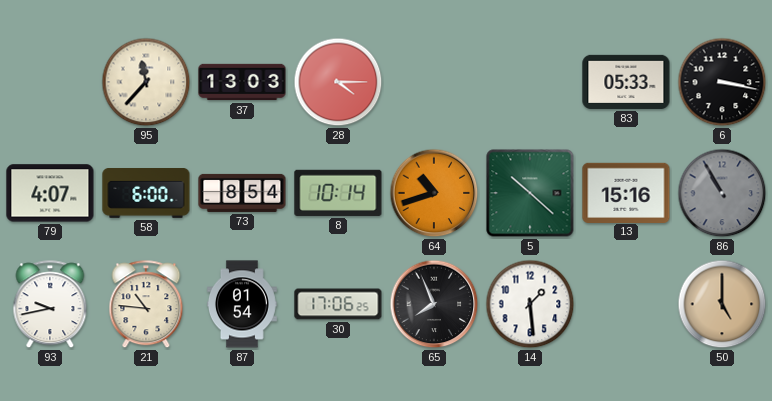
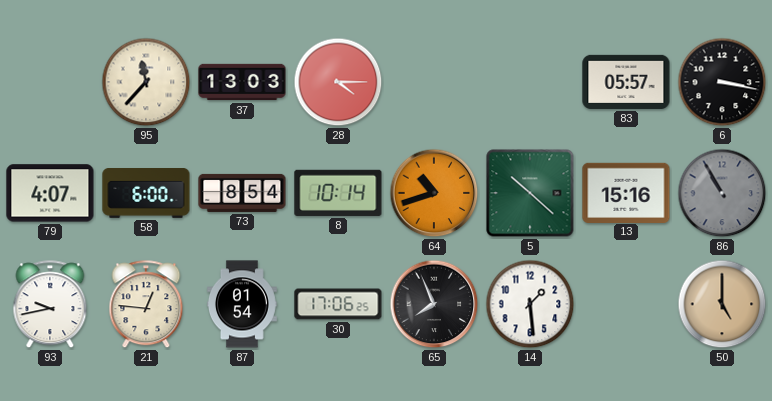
83: 05:33 -> 05:57
21: 10:46 -> 12:46
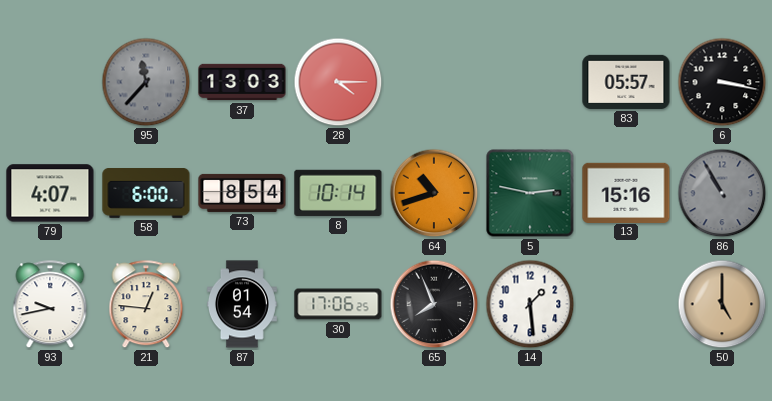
95 dial: cream -> grey
5: 10:22 -> 2:47
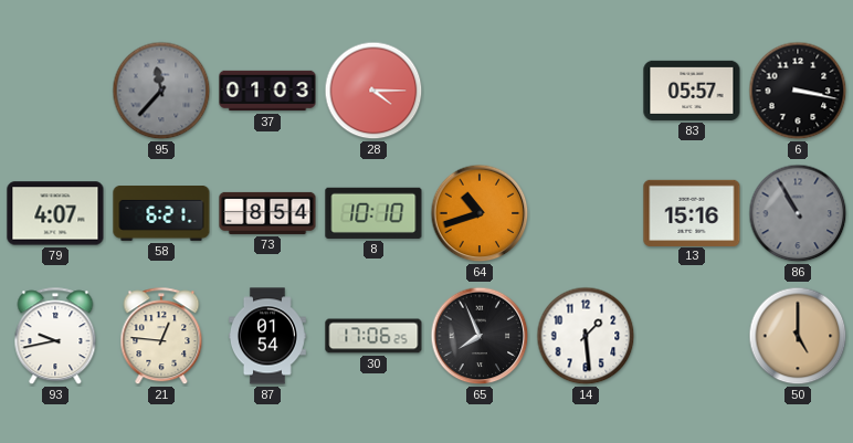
37: 13:03 -> 01:03
58: 6:00 -> 6:21
8: 10:14 -> 10:10
5: 2:47 -> none
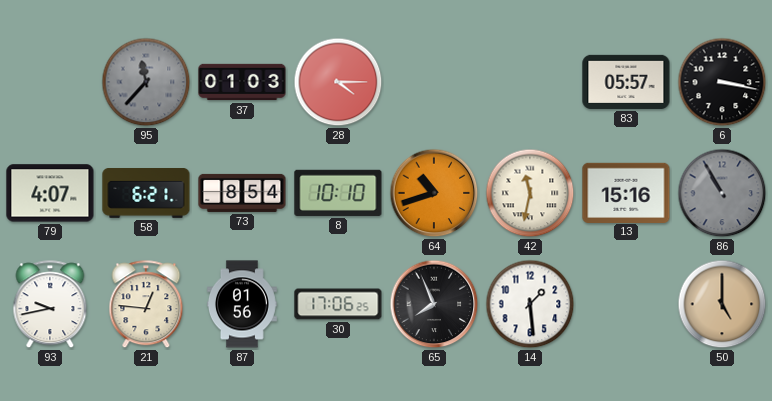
42: none -> 11:32
87: 01:54 -> 01:56
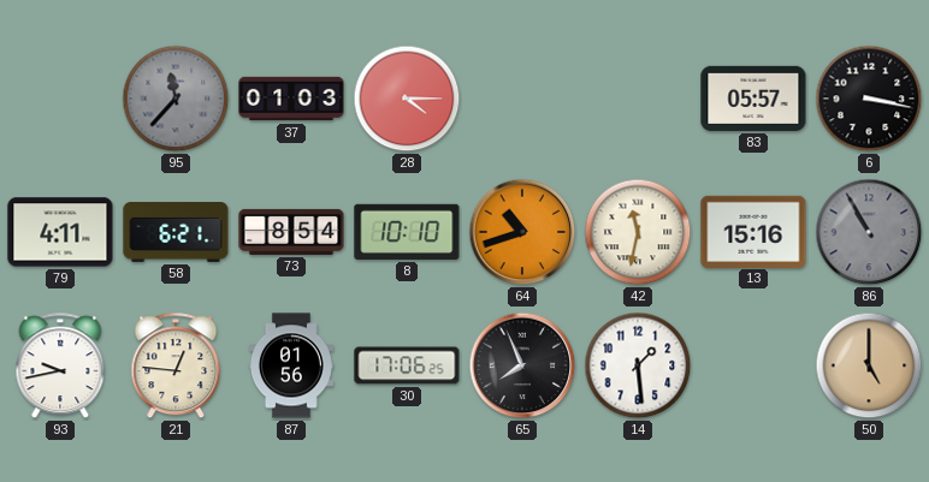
79: 4:07 -> 4:11
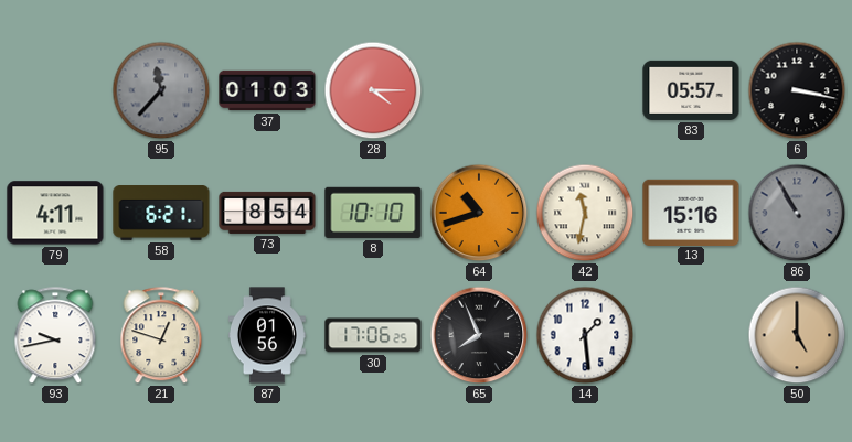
21: 12:46 -> 12:48
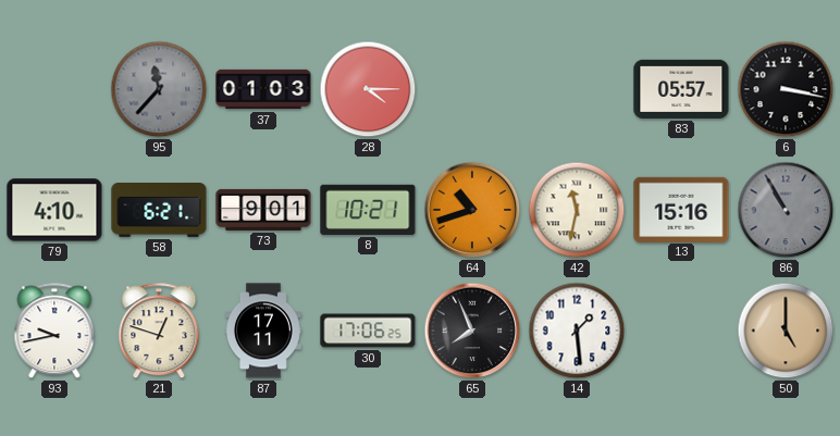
79: 4:11 -> 4:10
73: 8:54 -> 9:01
8: 10:10 -> 10:21
87: 01:56 -> 17:11
